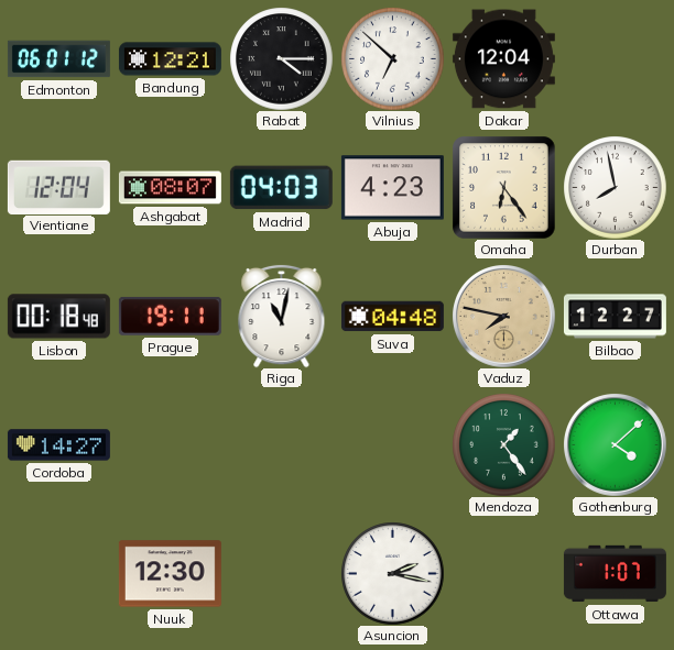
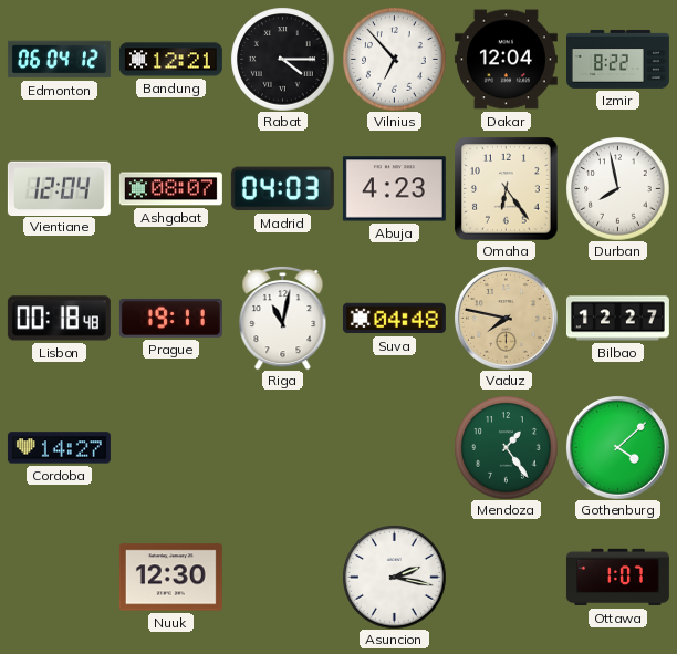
Edmonton: 06:01 -> 06:04
Vilnius: 6:52 -> 6:53
Izmir: none -> 8:22
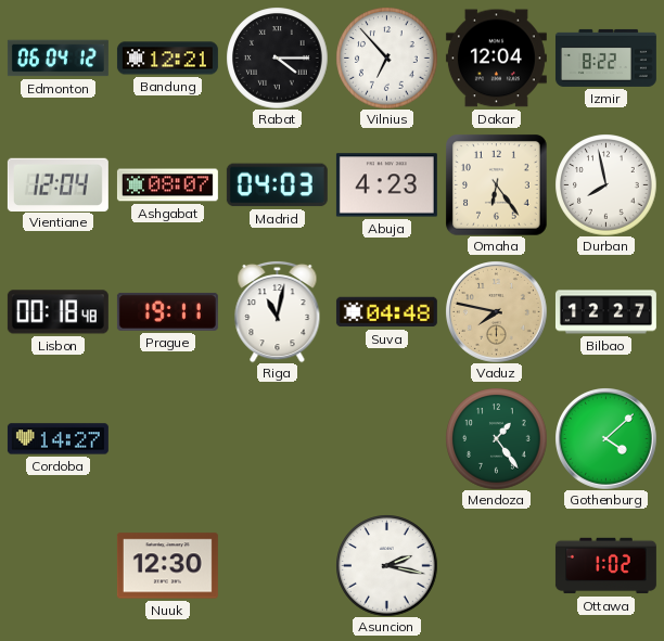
Ottawa: 1:07 -> 1:02
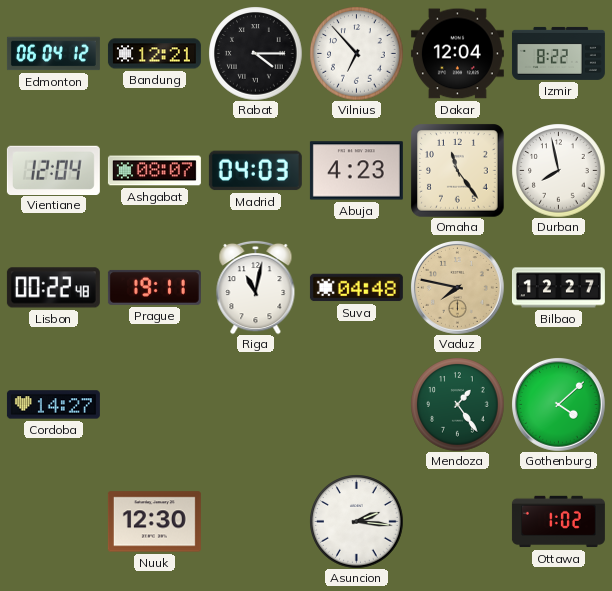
Omaha: 6:24 -> 11:24
Lisbon: 00:18 -> 00:22
Asuncion: 2:17 -> 2:16
